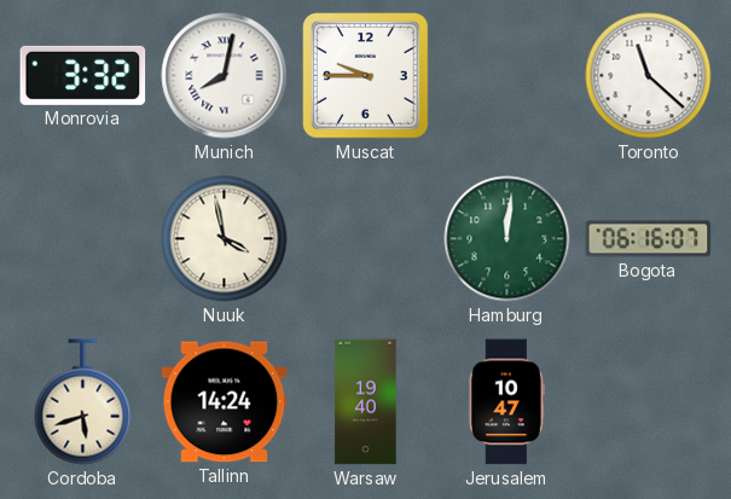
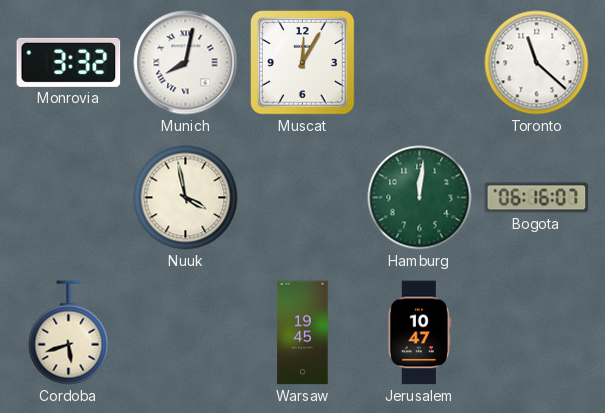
Muscat: 9:45 -> 12:05
Tallinn: 14:24 -> none
Warsaw: 19:40 -> 19:45
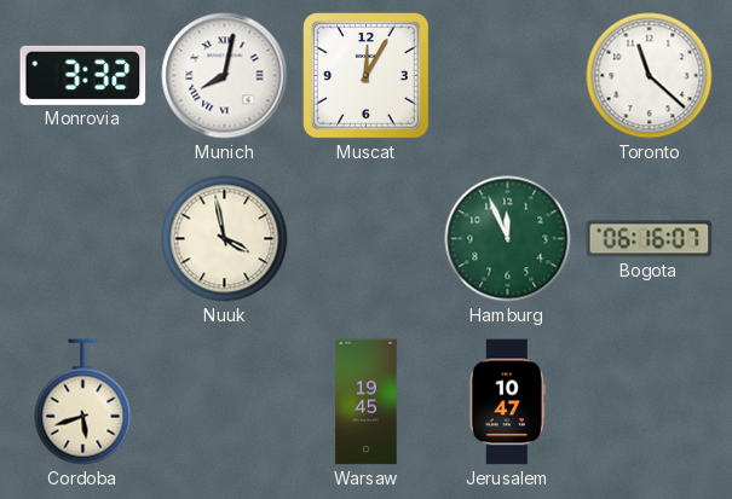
Hamburg: 12:01 -> 11:56
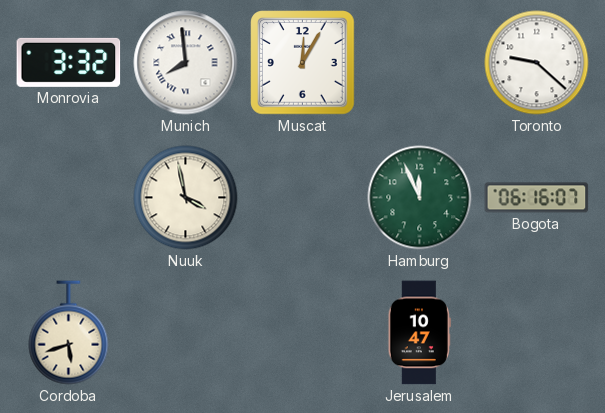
Munich: 8:02 -> 7:59
Toronto: 11:22 -> 9:22
Warsaw: 19:45 -> none
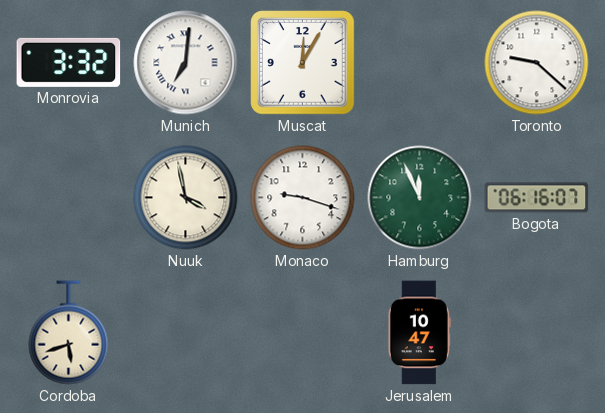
Munich: 7:59 -> 7:01
Monaco: none -> 9:18
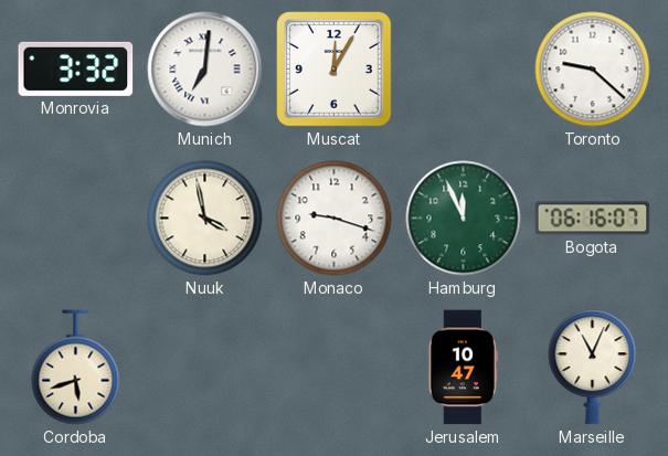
Marseille: none -> 11:04
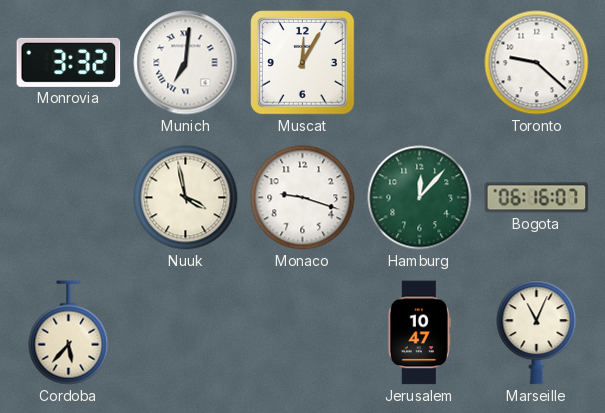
Hamburg: 11:56 -> 12:07
Cordoba: 5:42 -> 5:37
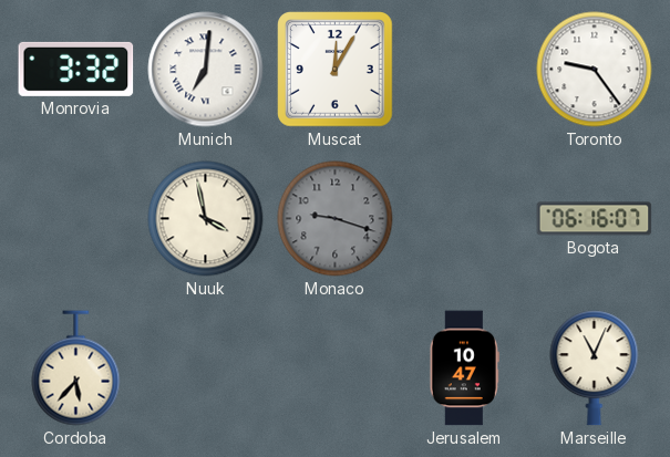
Toronto: 9:22 -> 9:24
Monaco dial: white -> grey
Hamburg: 12:07 -> none
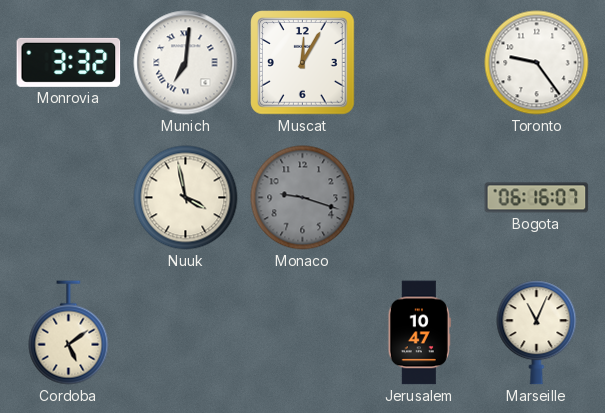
Cordoba: 5:37 -> 5:09
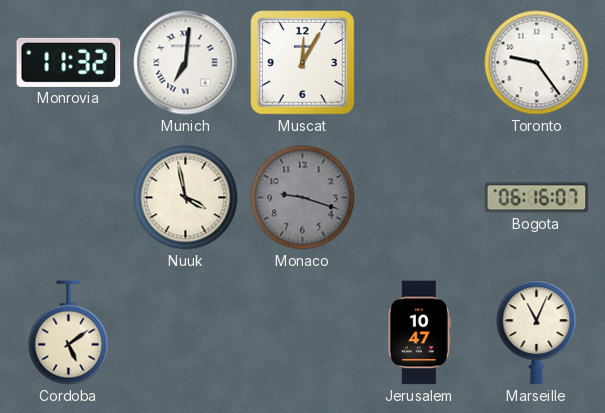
Monrovia: 3:32 -> 11:32
